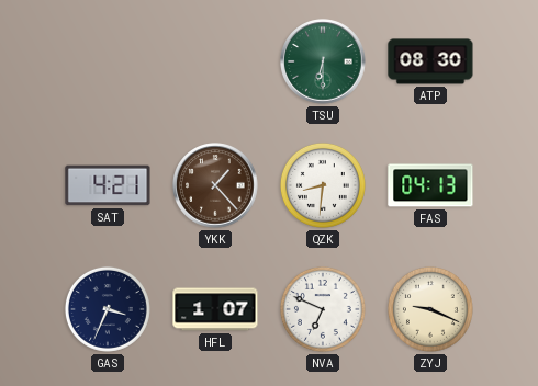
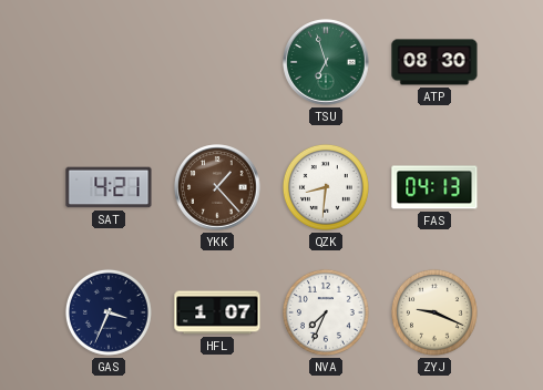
TSU: 6:30 -> 6:57
NVA: 6:49 -> 7:34
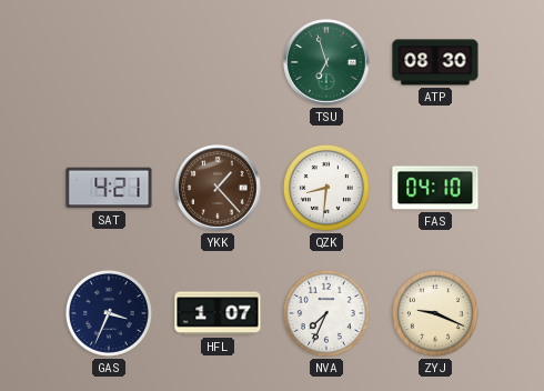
FAS: 04:13 -> 04:10
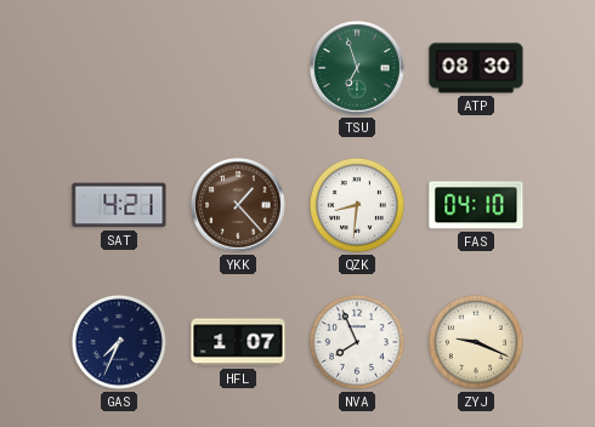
GAS: 3:34 -> 7:34
NVA: 7:34 -> 7:56
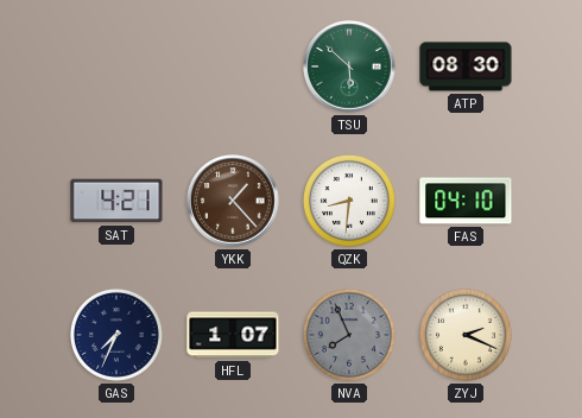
TSU: 6:57 -> 5:52
NVA dial: white -> grey
ZYJ: 9:19 -> 2:19
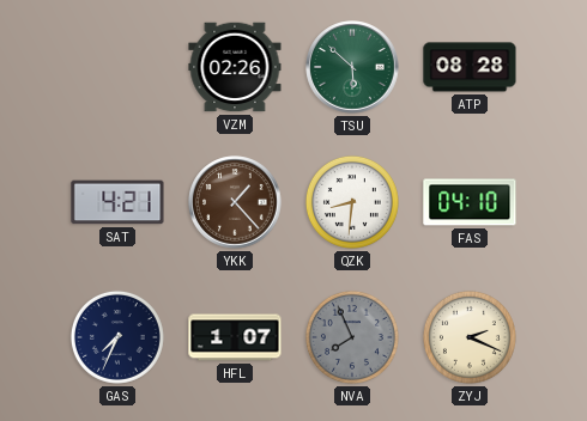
VZM: none -> 02:26
ATP: 08:30 -> 08:28
